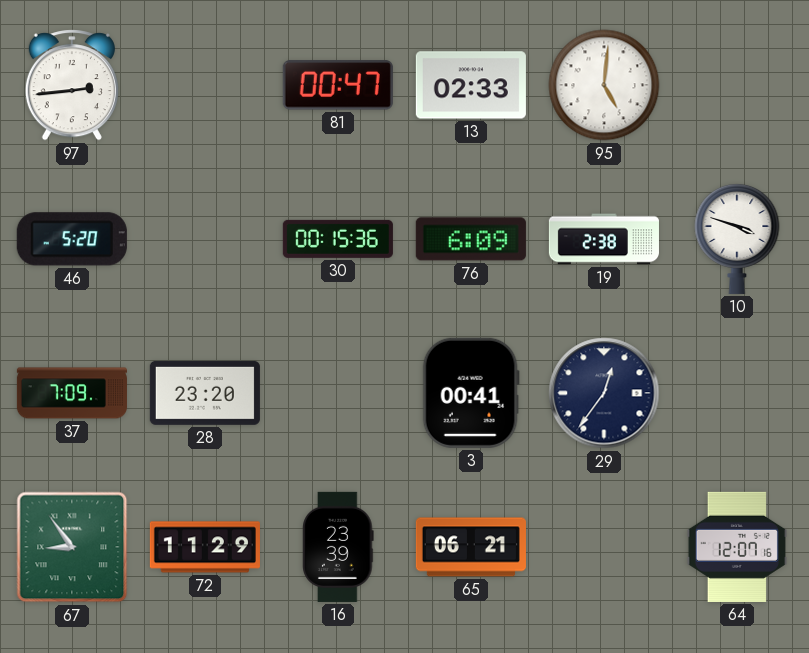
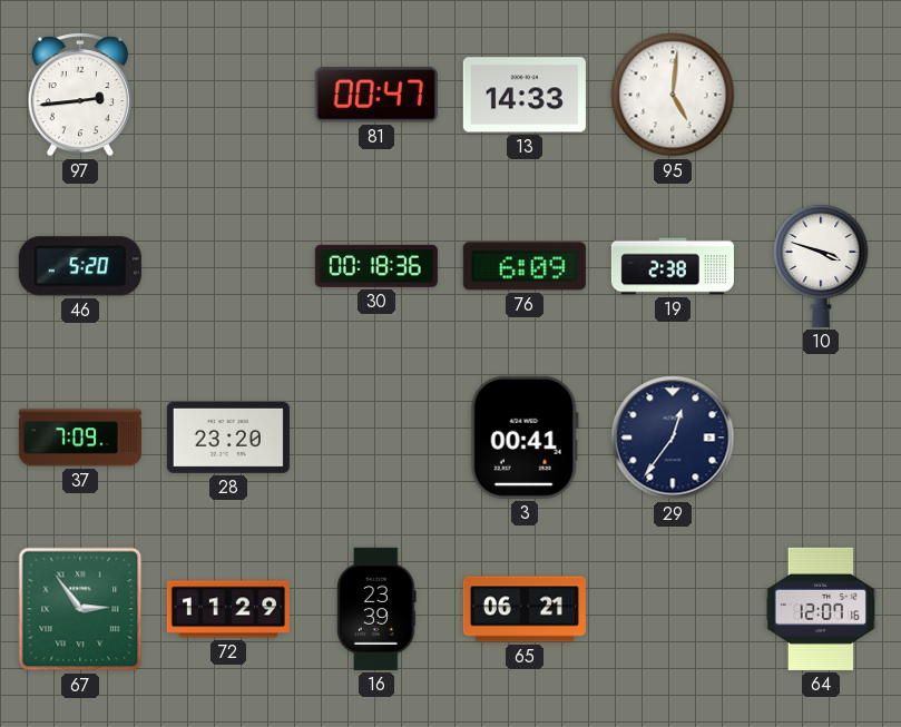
13: 02:33 -> 14:33
30: 00:15 -> 00:18
67: 8:54 -> 2:54
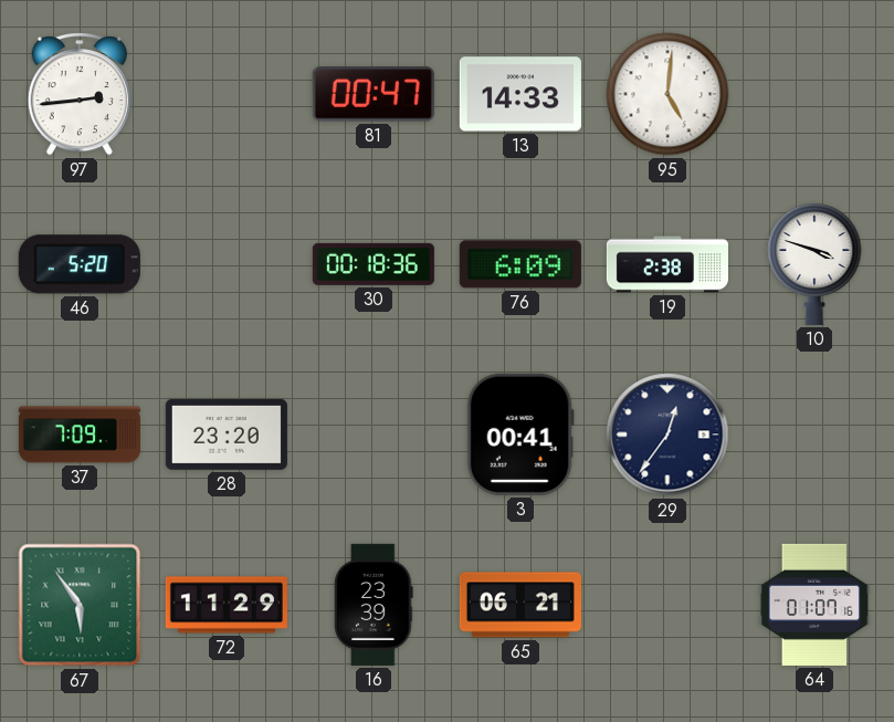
67: 2:54 -> 5:54
64: 12:07 -> 01:07
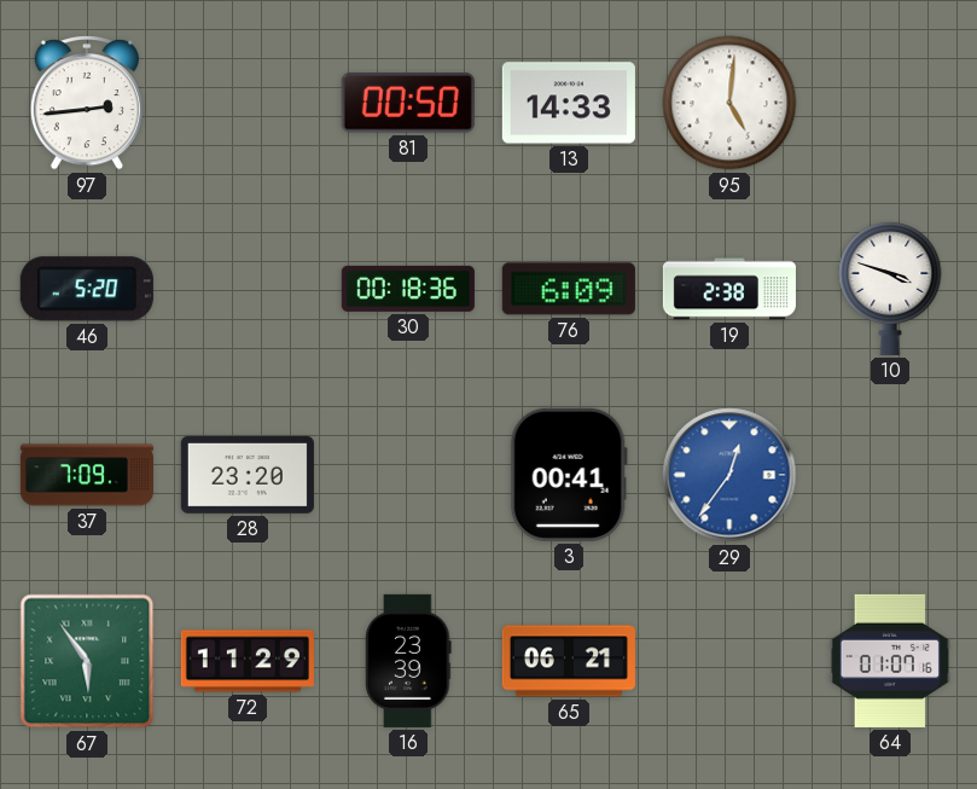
81: 00:47 -> 00:50
29 dial: navy -> blue
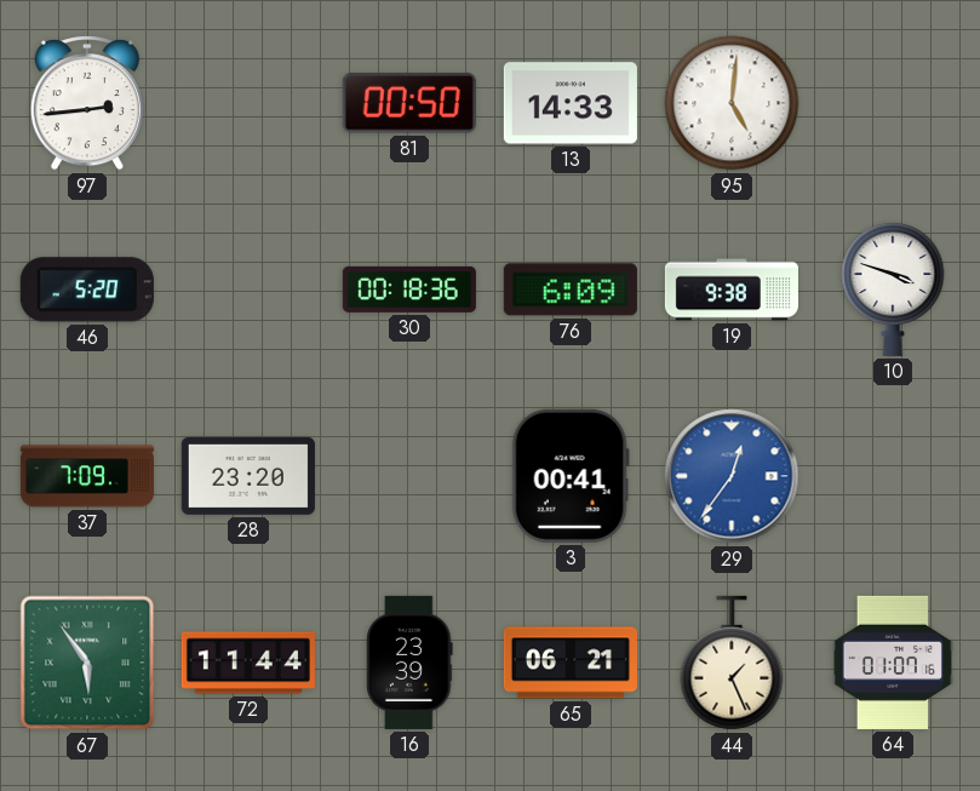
19: 2:38 -> 9:38
72: 11:29 -> 11:44
44: none -> 1:26
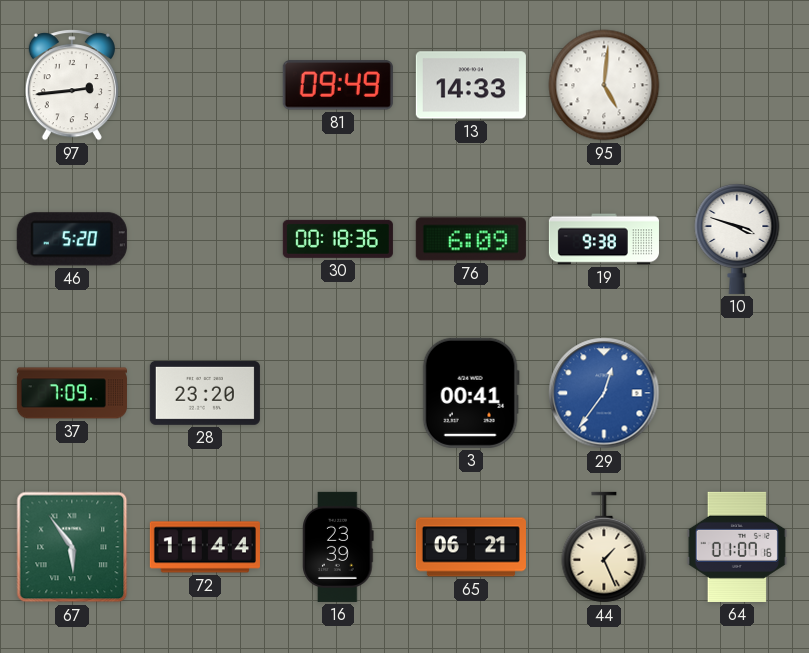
81: 00:50 -> 09:49
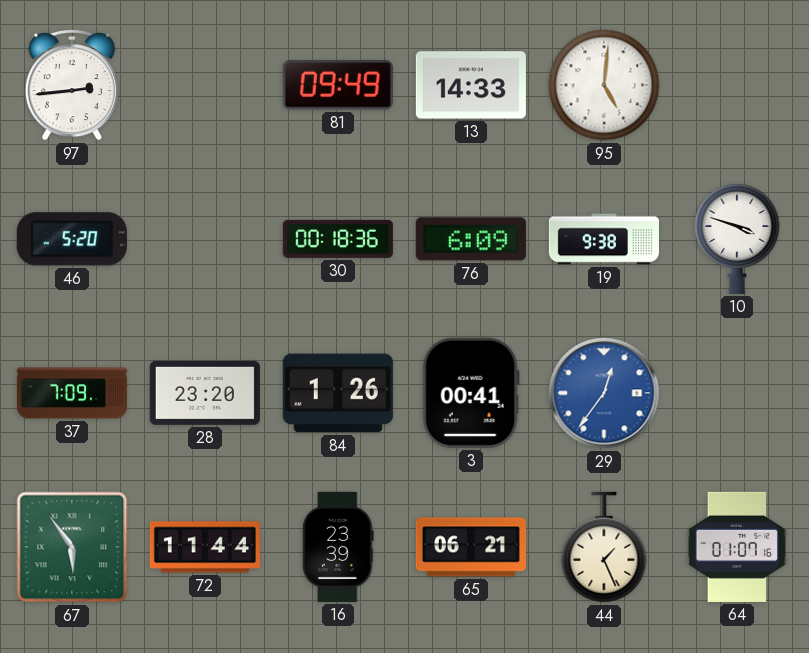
84: none -> 1:26
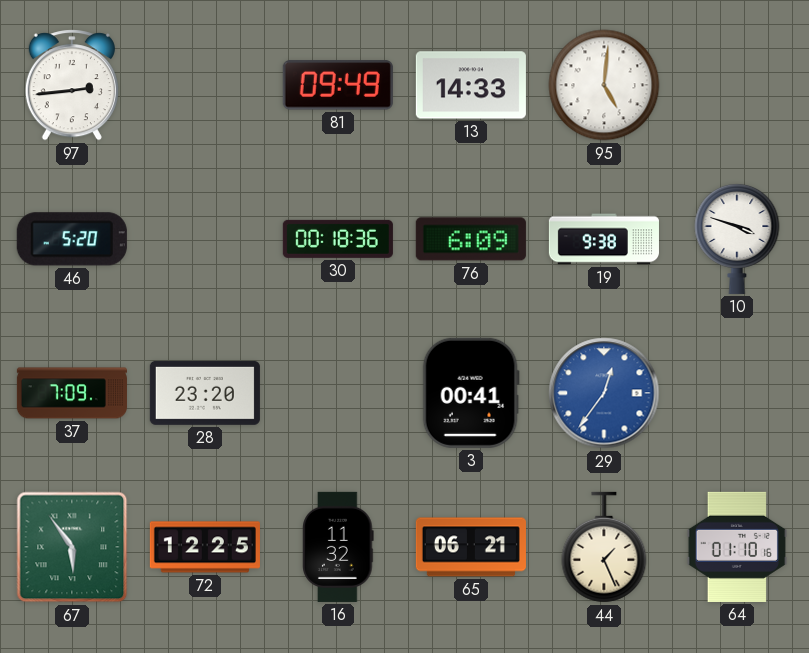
84: 1:26 -> none
72: 11:44 -> 12:25
16: 23:39 -> 11:32
64: 01:07 -> 01:10
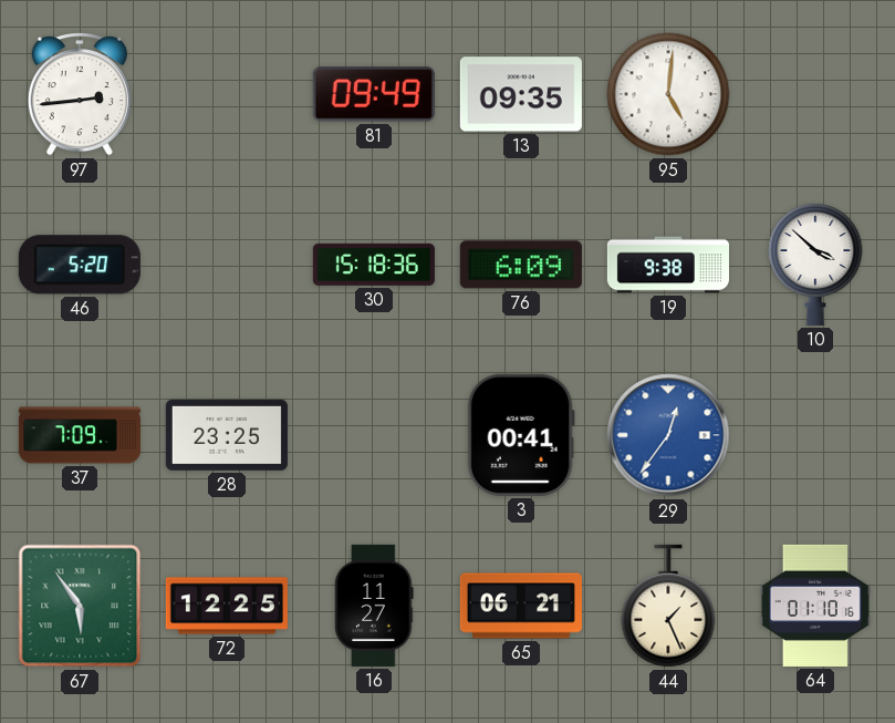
13: 14:33 -> 09:35
30: 00:18 -> 15:18
10: 3:48 -> 3:52
28: 23:20 -> 23:25
16: 11:32 -> 11:27
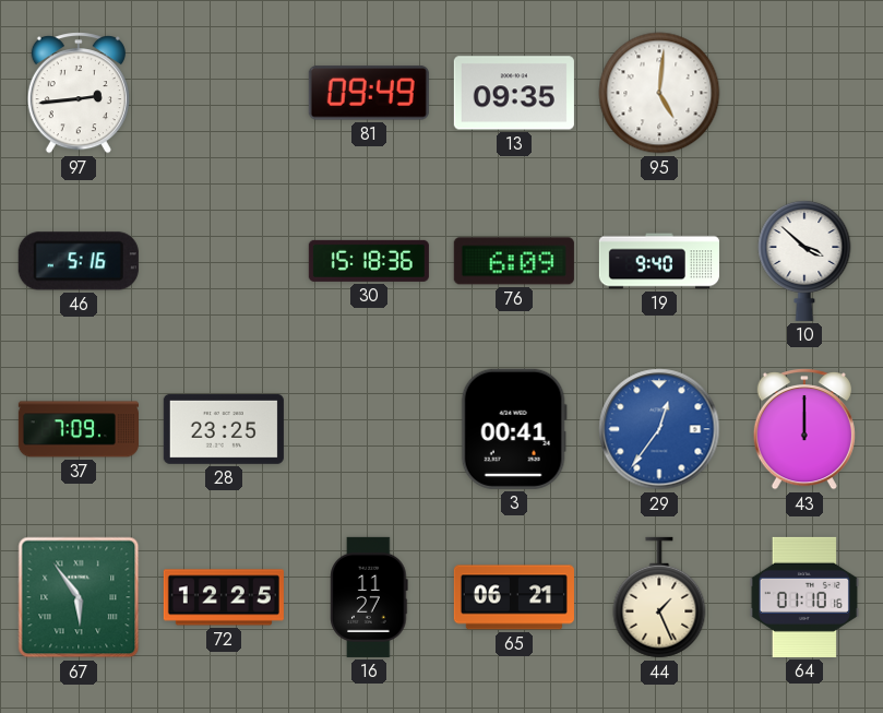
46: 5:20 -> 5:16
19: 9:38 -> 9:40
43: none -> 12:00
